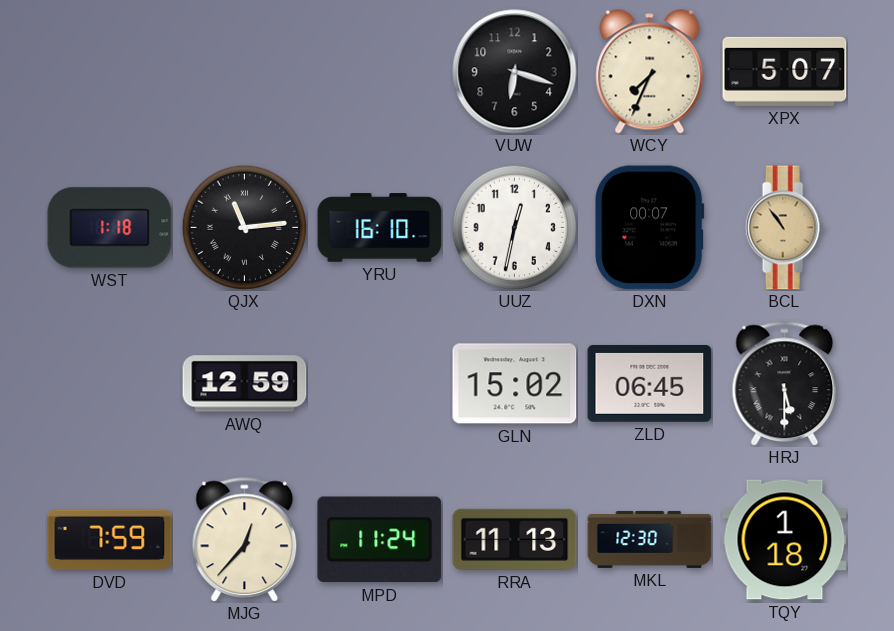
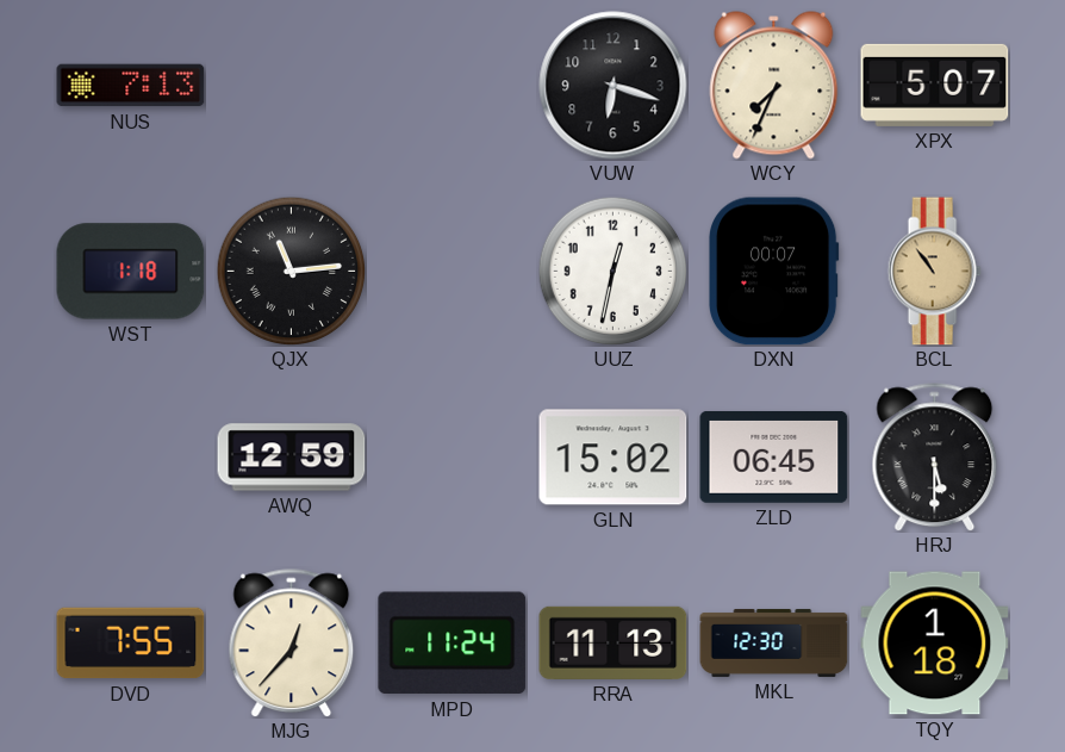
NUS: none -> 7:13
YRU: 16:10 -> none
DVD: 7:59 -> 7:55
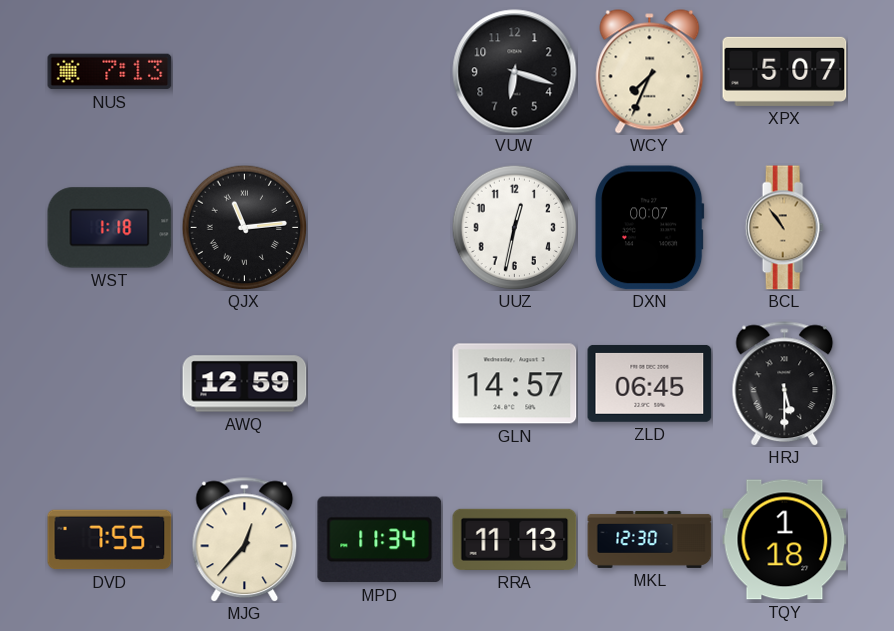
GLN: 15:02 -> 14:57
MPD: 11:24 -> 11:34
